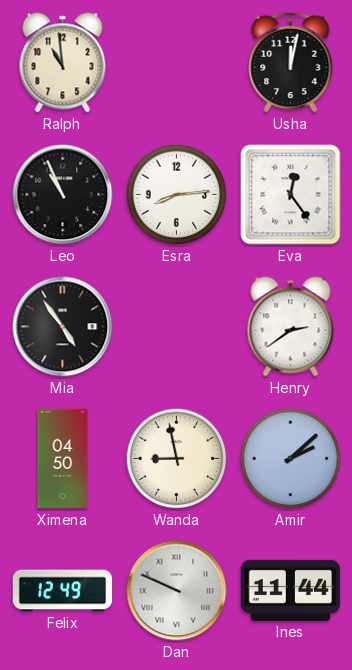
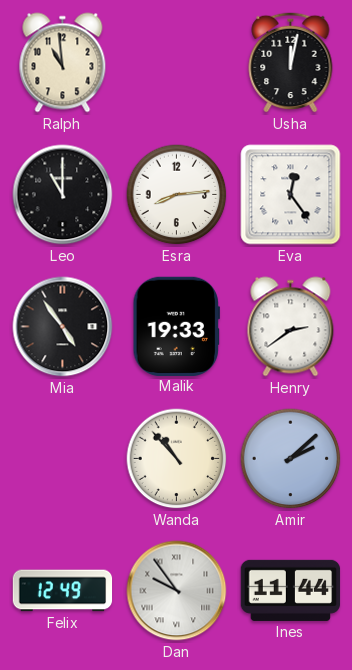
Leo: 10:56 -> 11:00
Malik: none -> 19:33
Ximena: 04:50 -> none
Wanda: 8:58 -> 10:53
Dan: 9:49 -> 9:54
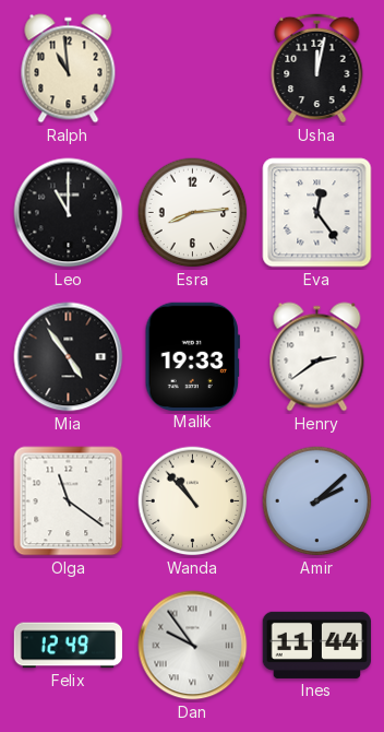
Olga: none -> 11:21
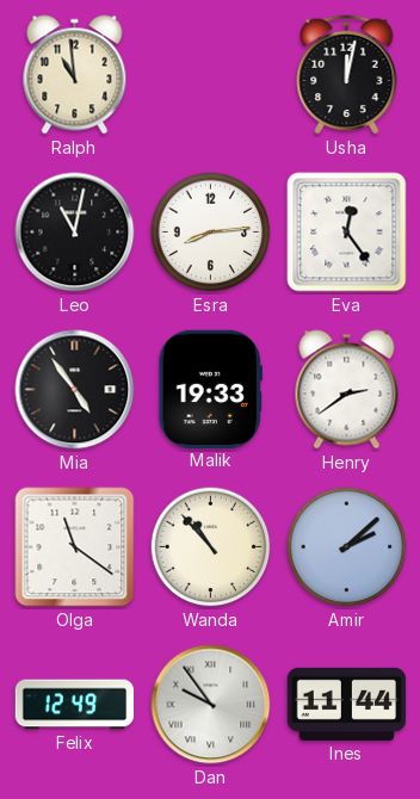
Leo: 11:00 -> 11:02
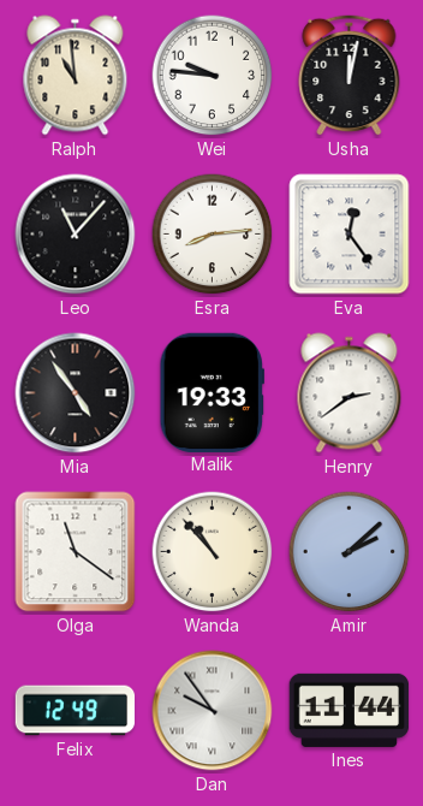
Wei: none -> 9:46
Leo: 11:02 -> 11:07
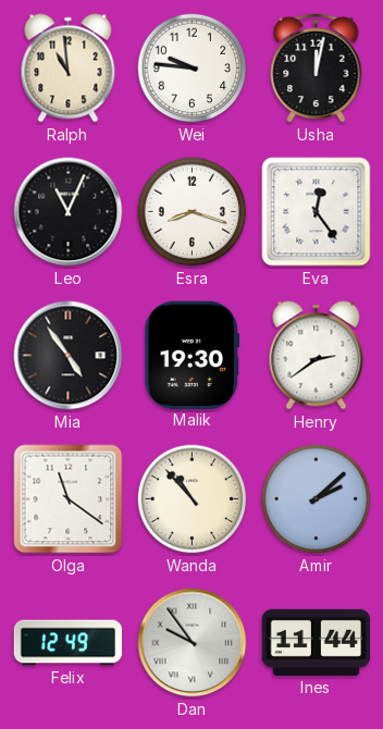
Leo: 11:07 -> 11:04
Esra: 8:14 -> 8:18
Malik: 19:33 -> 19:30
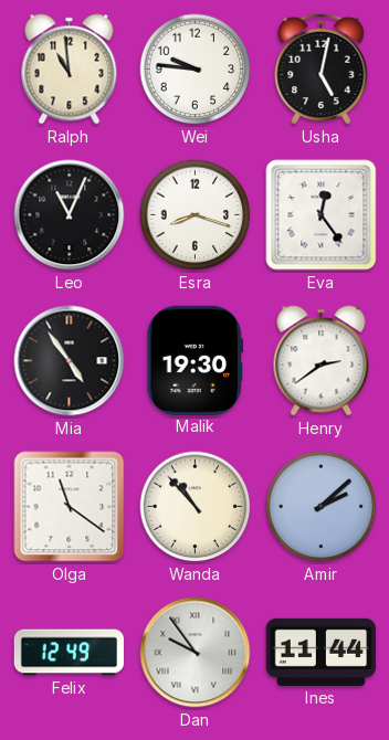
Usha: 12:02 -> 5:02
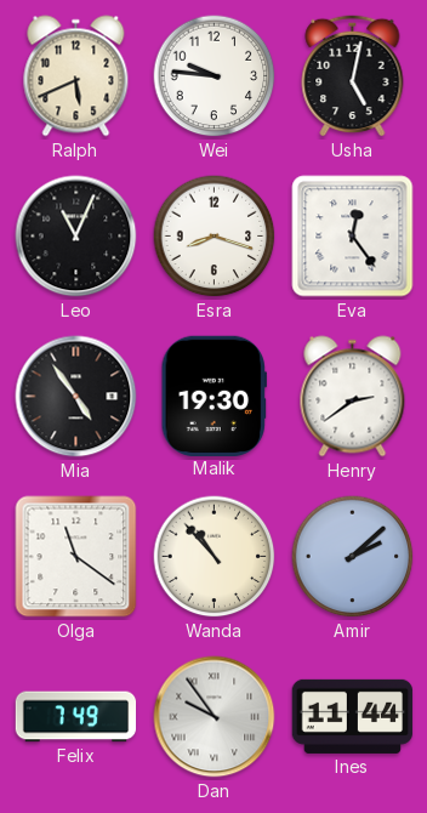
Ralph: 10:59 -> 5:41
Felix: 12:49 -> 7:49
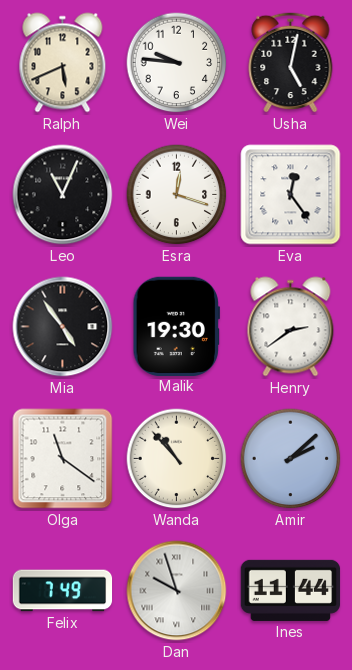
Esra: 8:18 -> 12:18
Dan: 9:54 -> 9:57
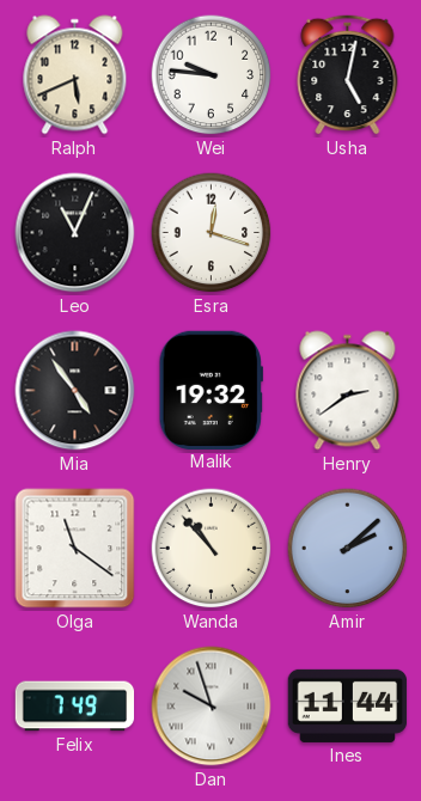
Eva: 12:24 -> none
Malik: 19:30 -> 19:32
